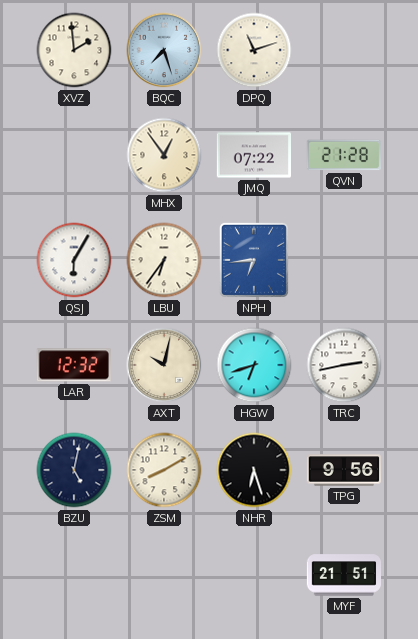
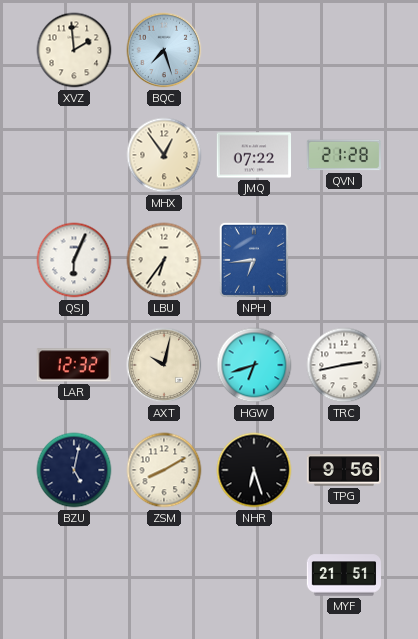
DPQ: 11:12 -> none
QSJ: 6:05 -> 6:04
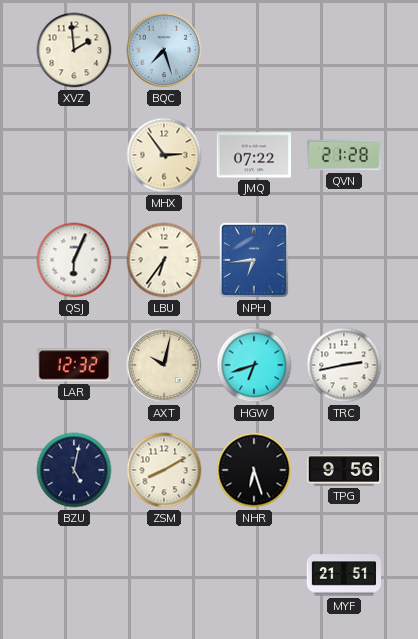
MHX: 12:54 -> 2:54
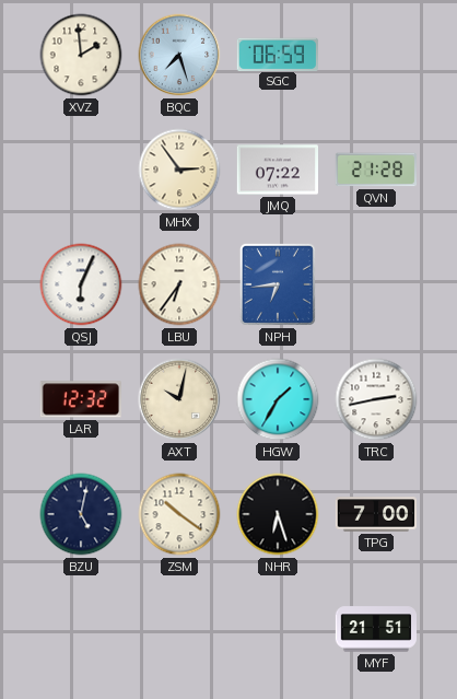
SGC: none -> 06:59
HGW: 6:42 -> 1:35
ZSM: 8:10 -> 10:21
TPG: 9:56 -> 7:00
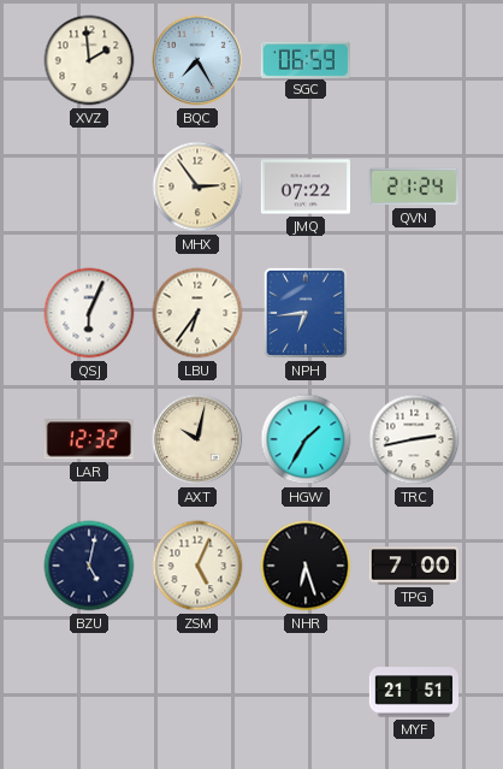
BQC: 7:27 -> 7:25
QVN: 21:28 -> 21:24
ZSM: 10:21 -> 5:04
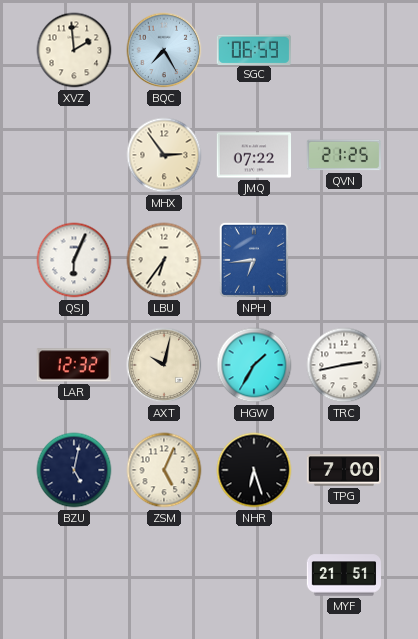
QVN: 21:24 -> 21:25
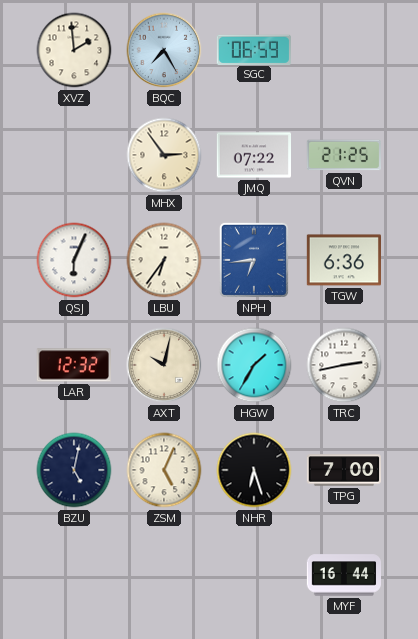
TGW: none -> 6:36
MYF: 21:51 -> 16:44
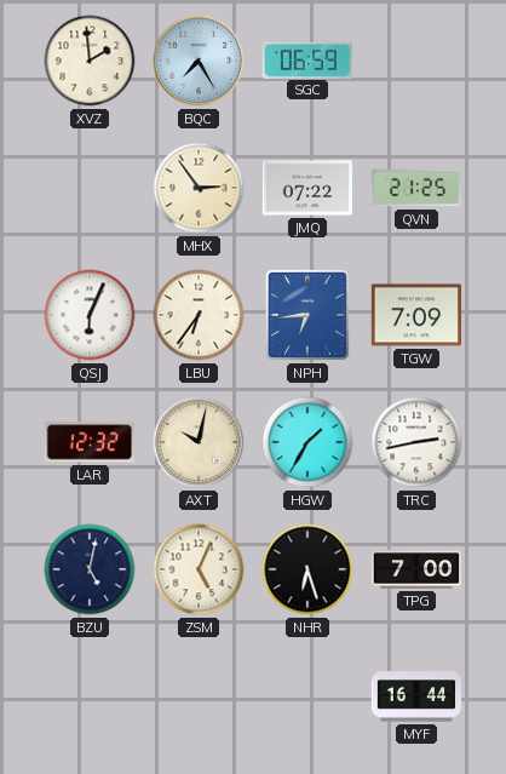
TGW: 6:36 -> 7:09
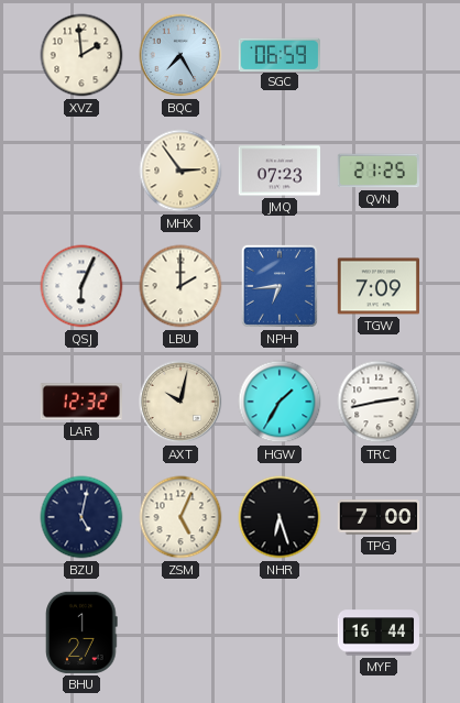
JMQ: 07:22 -> 07:23
LBU: 6:36 -> 2:00
BHU: none -> 1:27
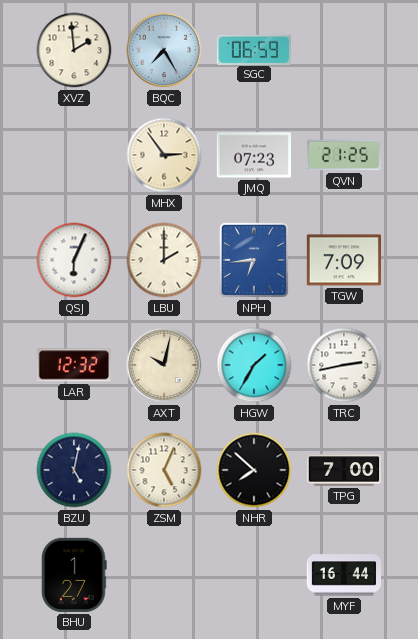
NHR: 6:27 -> 7:52
